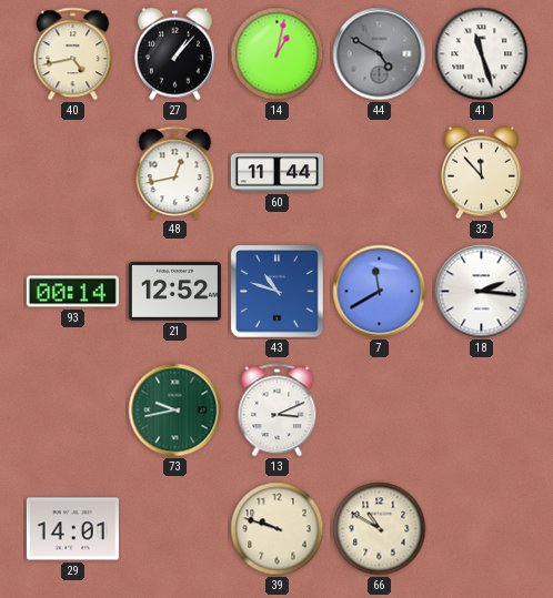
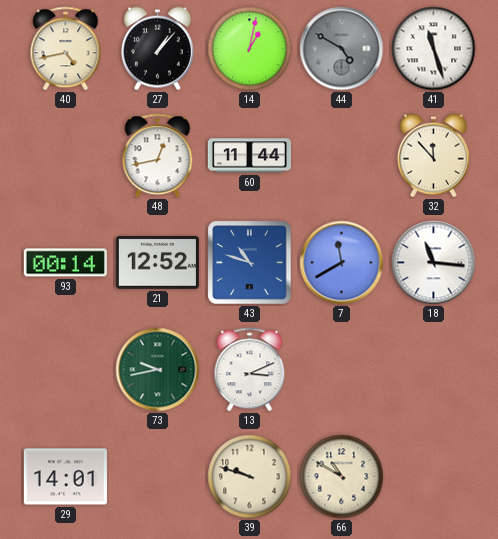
18: 2:16 -> 11:16
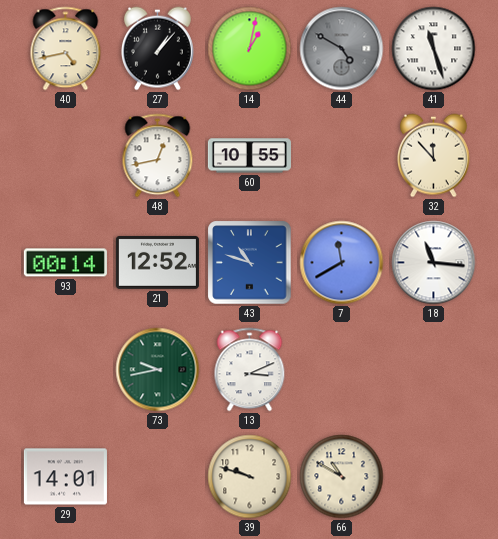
60: 11:44 -> 10:55
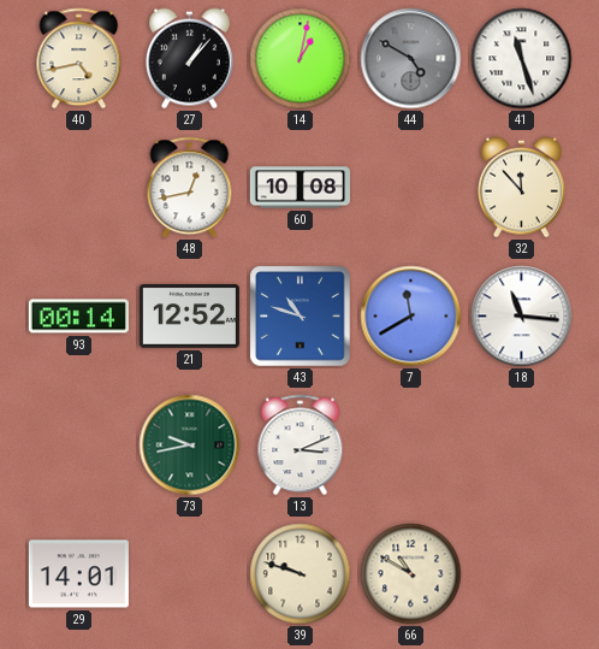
60: 10:55 -> 10:08
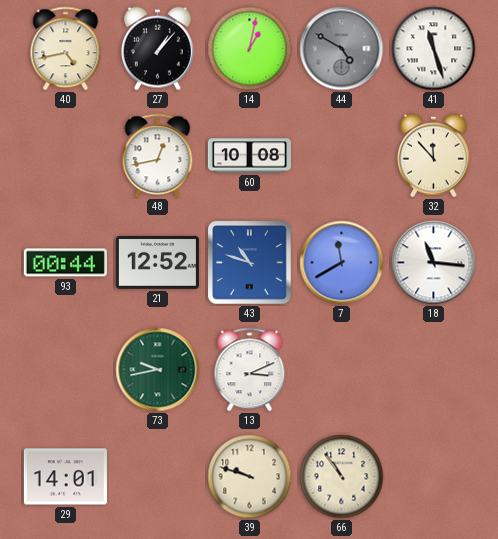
93: 00:14 -> 00:44
66: 10:50 -> 10:54
